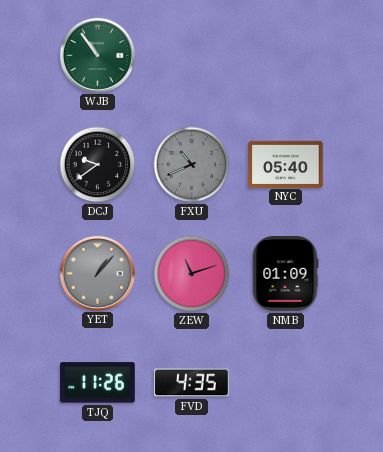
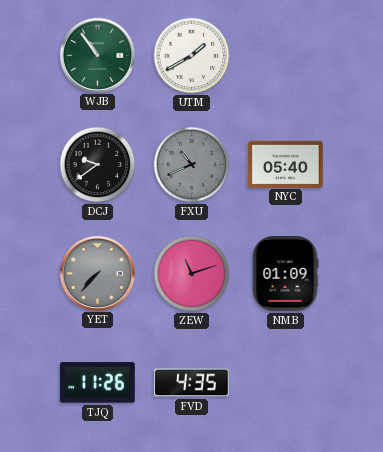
UTM: none -> 1:40
YET: 1:07 -> 7:37
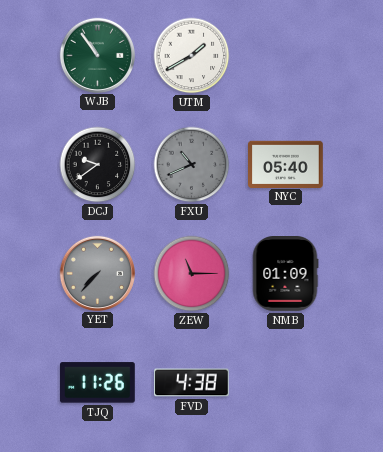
ZEW: 11:12 -> 11:15
FVD: 4:35 -> 4:38
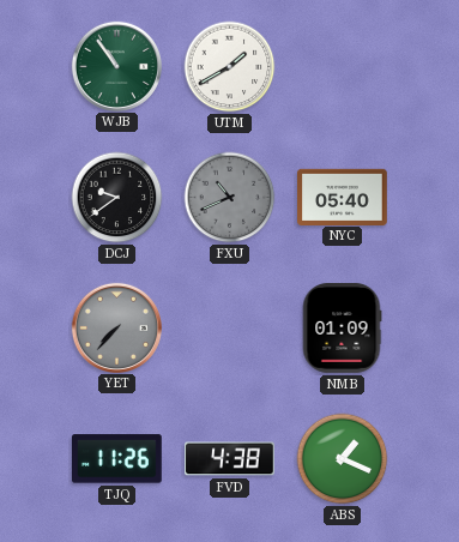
ZEW: 11:15 -> none
ABS: none -> 1:19
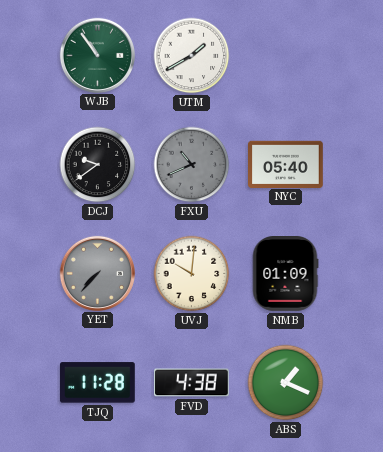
UVJ: none -> 10:01
TJQ: 11:26 -> 11:28
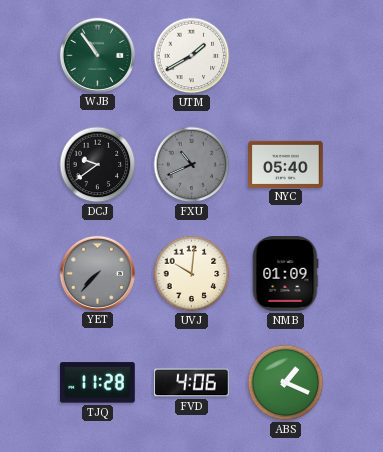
FVD: 4:38 -> 4:06
